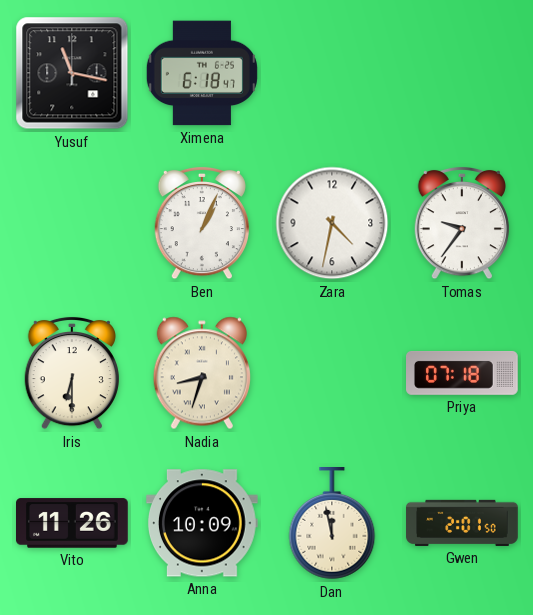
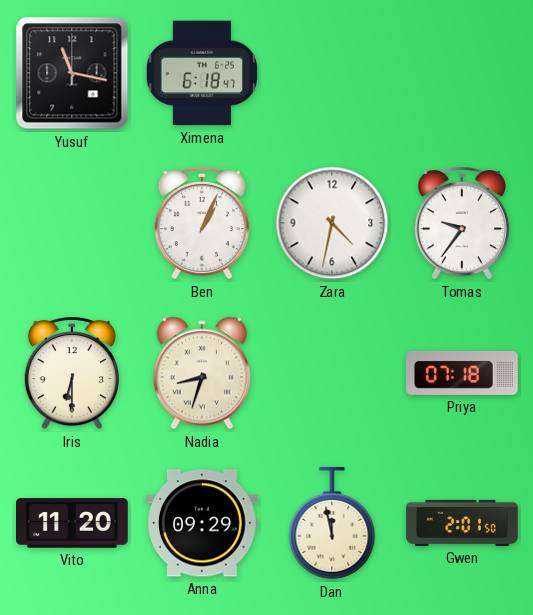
Vito: 11:26 -> 11:20
Anna: 10:09 -> 09:29
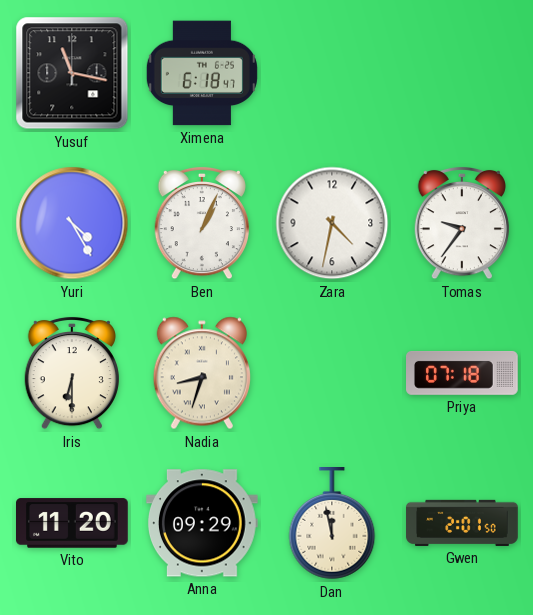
Yuri: none -> 4:25
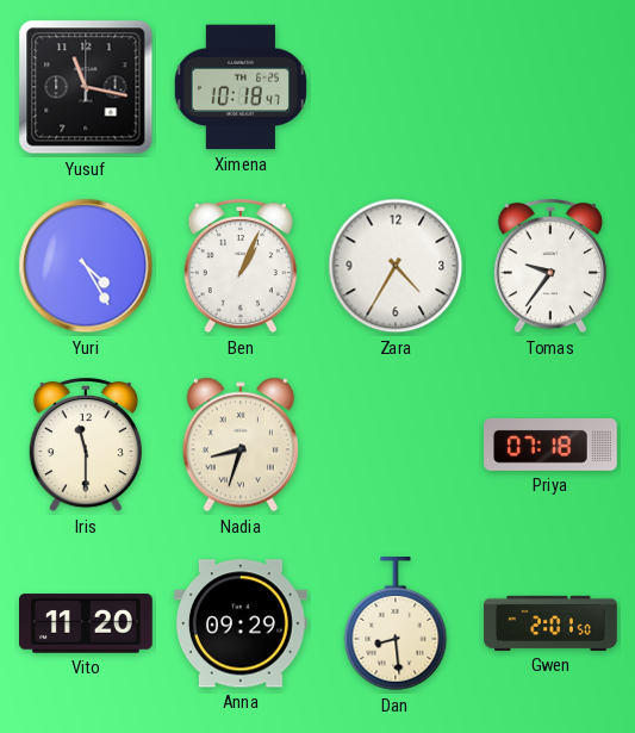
Ximena: 6:18 -> 10:18
Zara: 4:32 -> 4:35
Iris: 6:30 -> 11:30
Dan: 11:58 -> 8:29
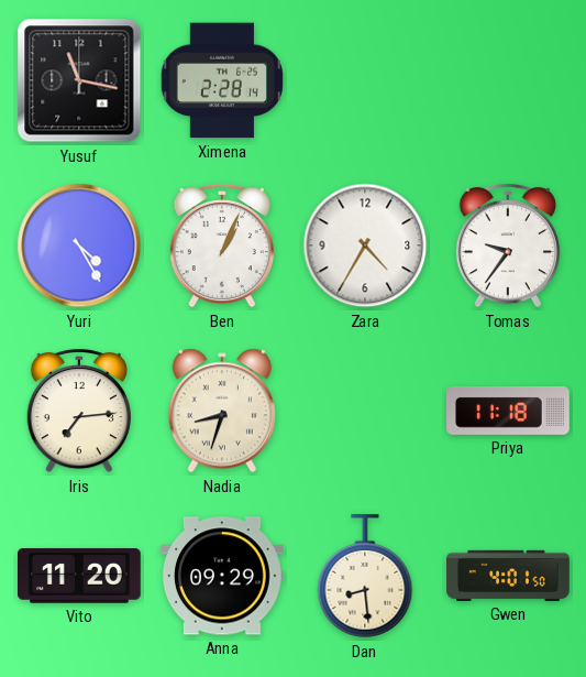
Ximena: 10:18 -> 2:28
Iris: 11:30 -> 7:14
Priya: 07:18 -> 11:18
Gwen: 2:01 -> 4:01
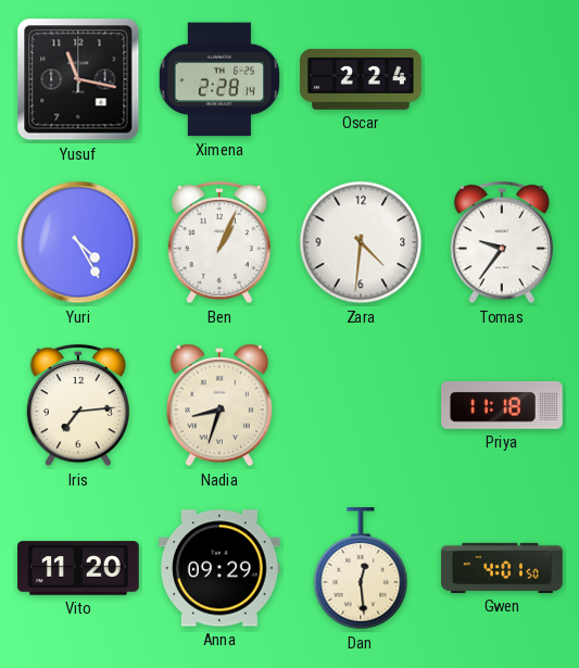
Oscar: none -> 2:24
Zara: 4:35 -> 4:31
Dan: 8:29 -> 12:29
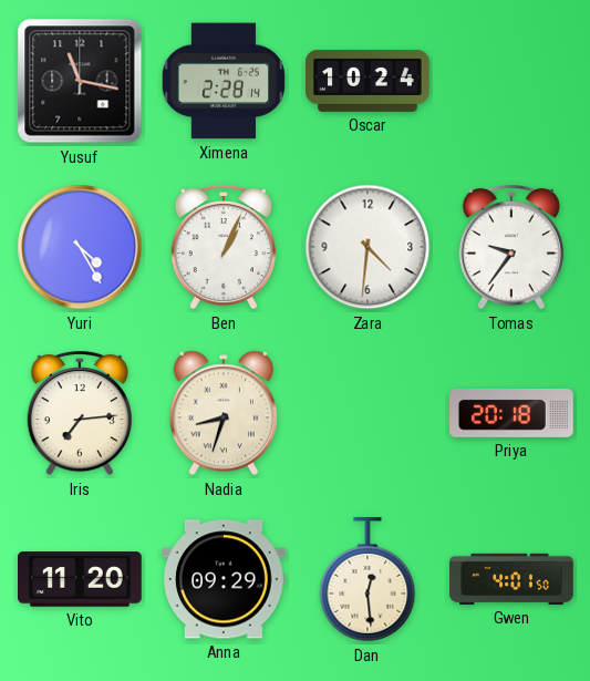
Oscar: 2:24 -> 10:24
Priya: 11:18 -> 20:18
